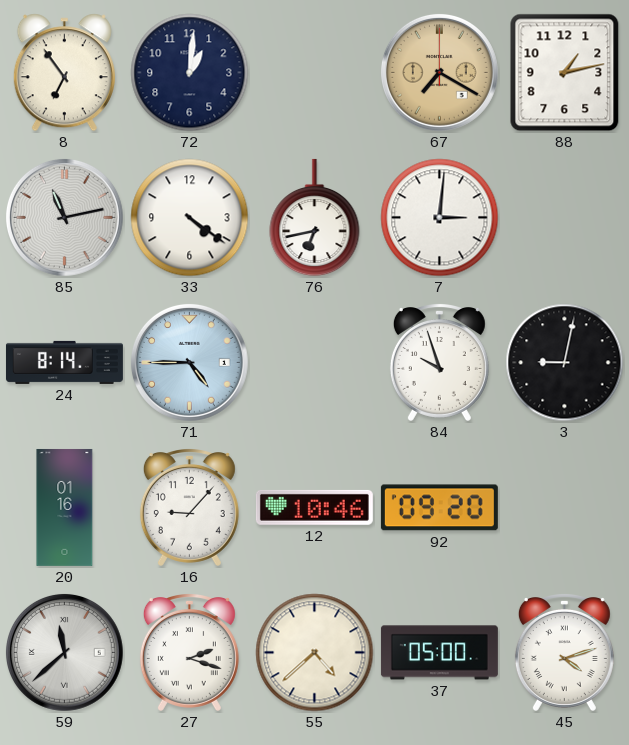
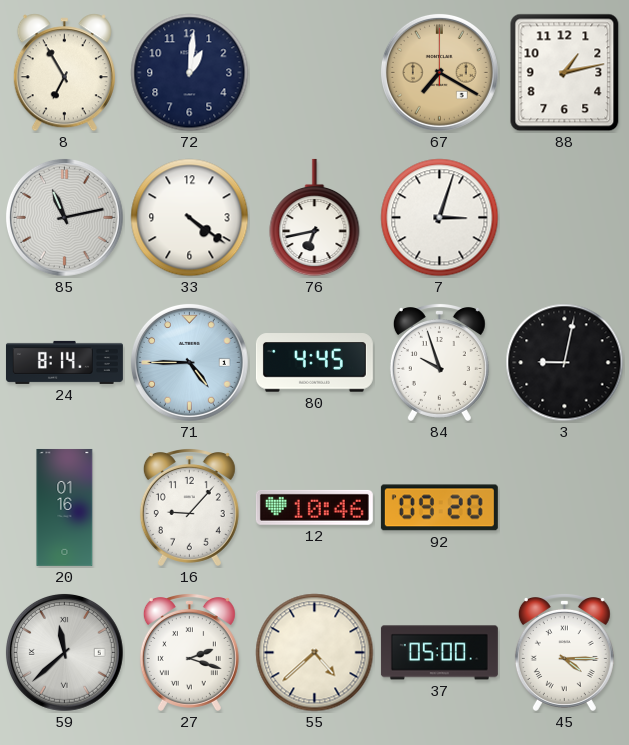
8: 6:54 -> 6:55
7: 3:01 -> 3:03
80: none -> 4:45
45: 4:12 -> 4:15
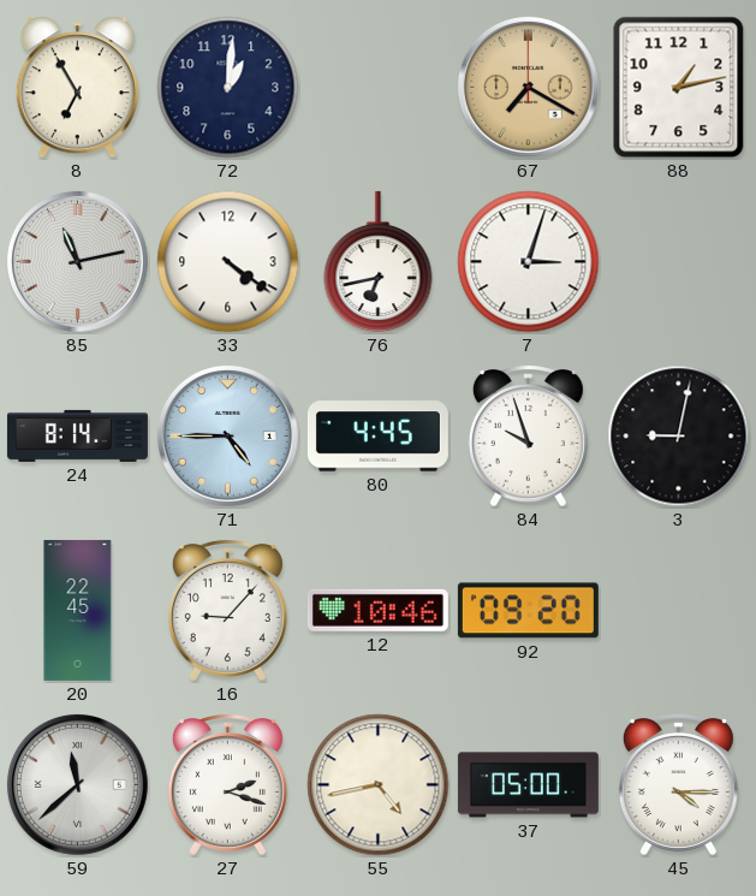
20: 01:16 -> 22:45
55: 4:38 -> 4:43
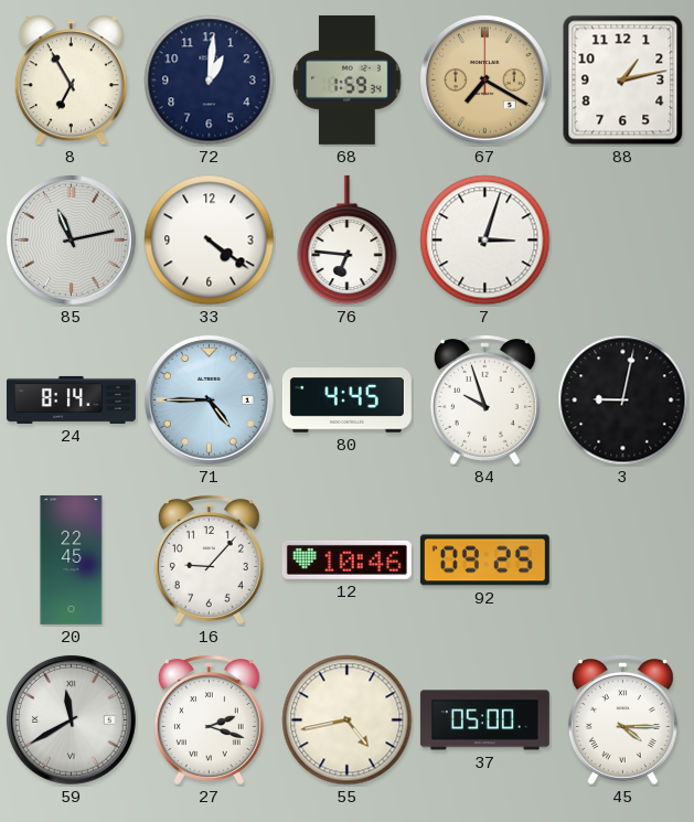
68: none -> 1:59
76: 6:43 -> 6:46
92: 09:20 -> 09:25
59: 11:38 -> 11:40
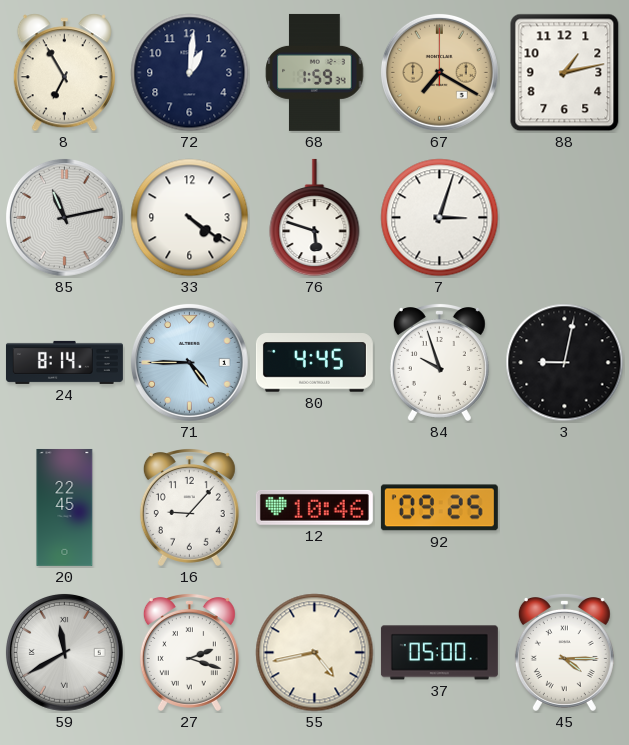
76: 6:46 -> 5:48
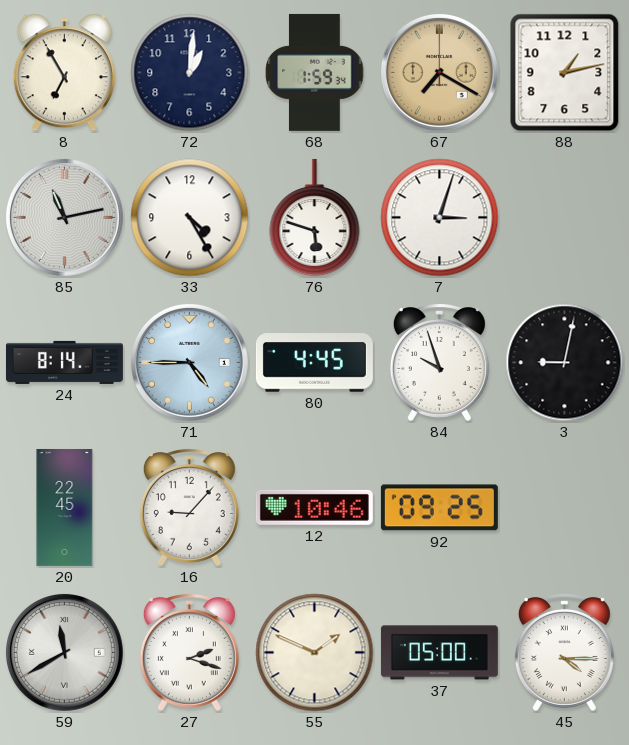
33: 4:21 -> 4:25
55: 4:43 -> 1:49
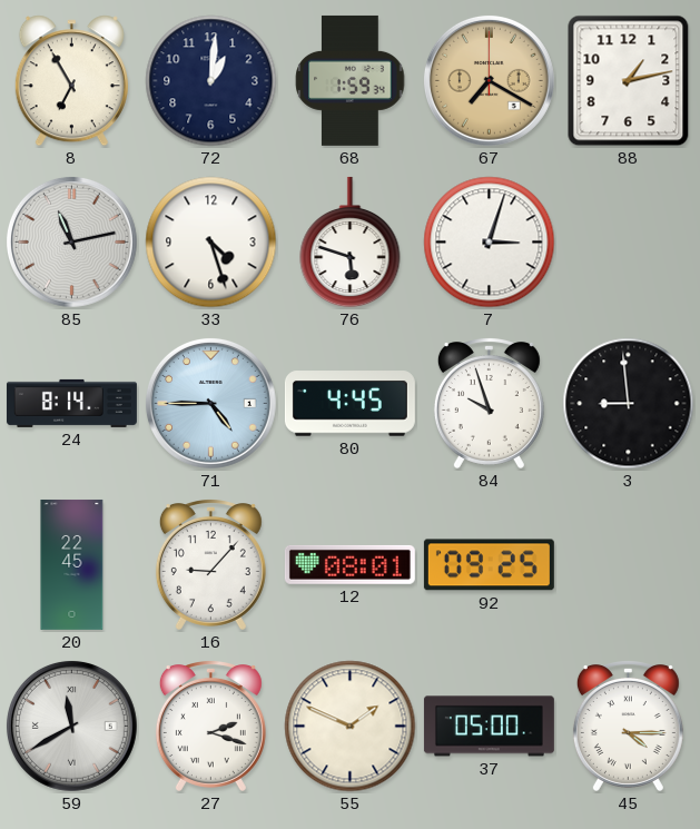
33: 4:25 -> 4:27
3: 9:02 -> 8:59
12: 10:46 -> 08:01
